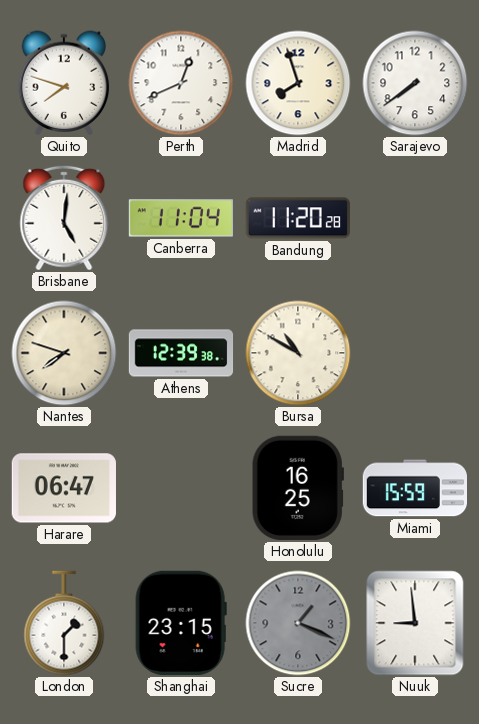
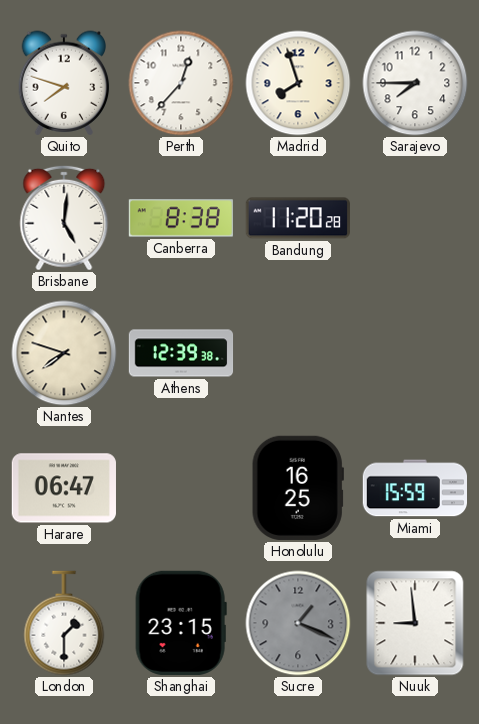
Perth: 12:41 -> 12:37
Sarajevo: 7:39 -> 7:45
Canberra: 11:04 -> 8:38
Bursa: 10:50 -> none
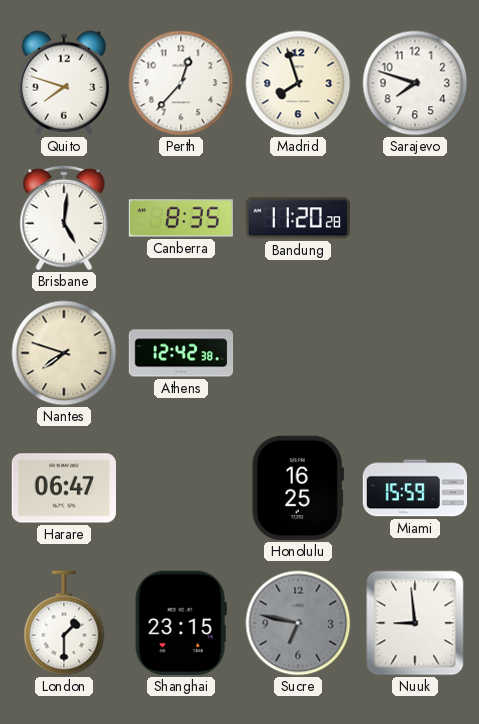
Sarajevo: 7:45 -> 7:48
Canberra: 8:38 -> 8:35
Athens: 12:39 -> 12:42
Sucre: 1:19 -> 6:47
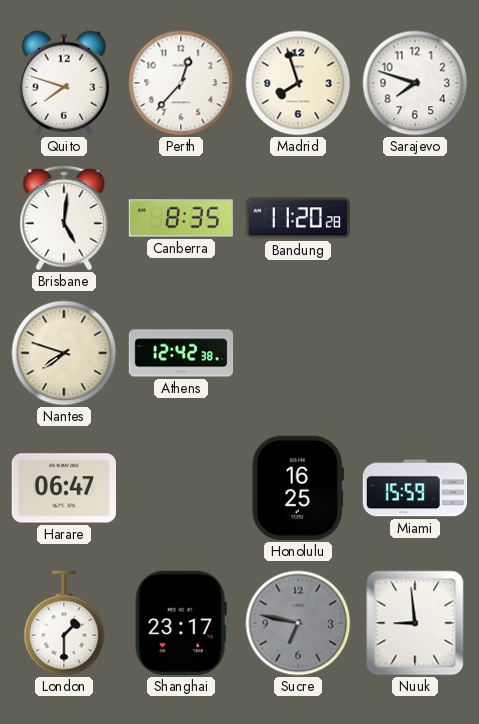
Shanghai: 23:15 -> 23:17
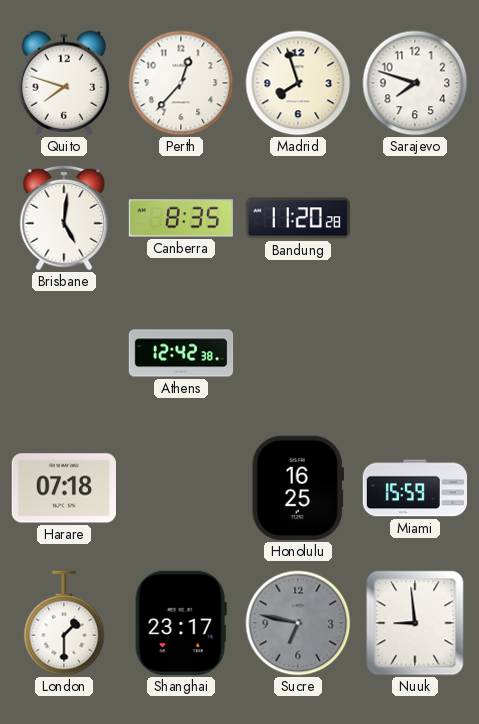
Nantes: 7:48 -> none
Harare: 06:47 -> 07:18
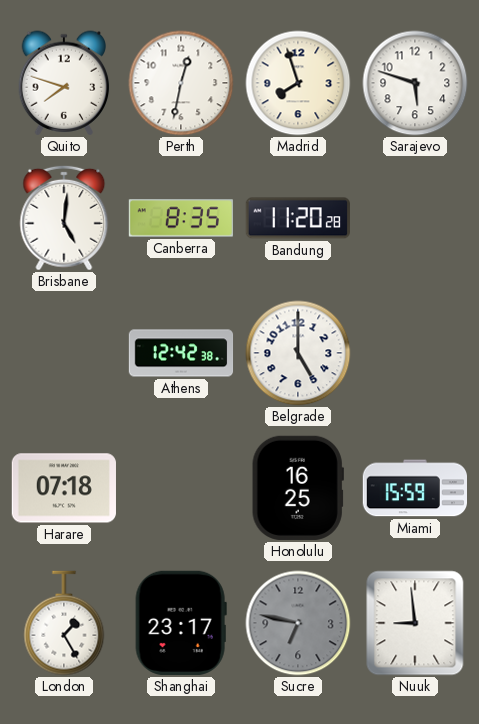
Perth: 12:37 -> 12:32
Sarajevo: 7:48 -> 5:48
Belgrade: none -> 5:00
London: 1:30 -> 1:25
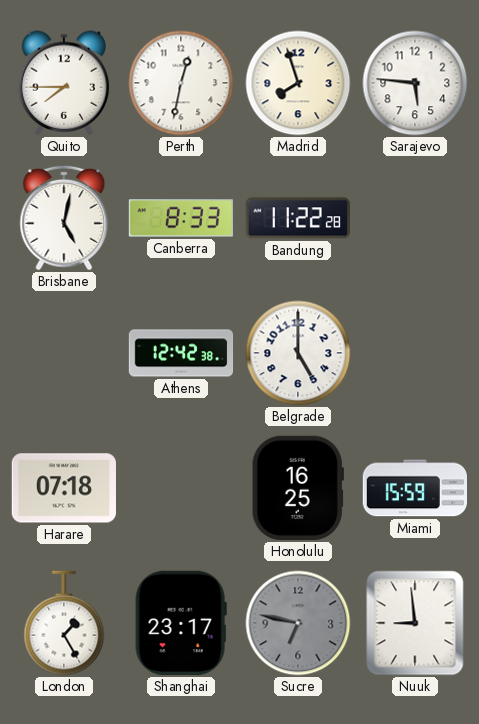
Quito: 7:48 -> 7:45
Sarajevo: 5:48 -> 5:46
Brisbane: 5:01 -> 5:02
Canberra: 8:35 -> 8:33
Bandung: 11:20 -> 11:22
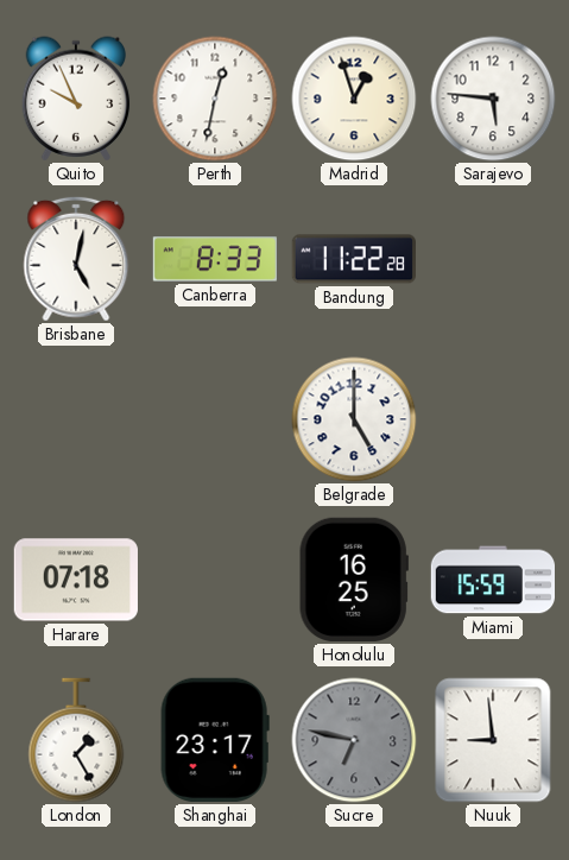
Quito: 7:45 -> 9:56
Madrid: 7:57 -> 12:57
Athens: 12:42 -> none
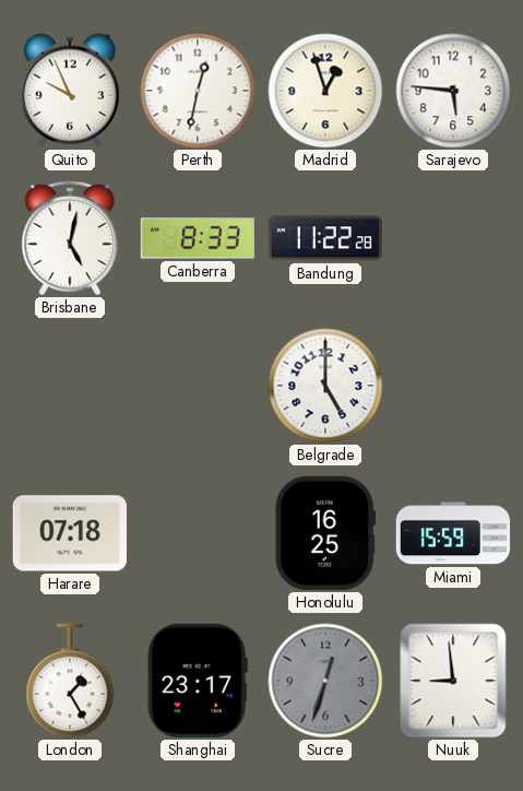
Sucre: 6:47 -> 12:33
